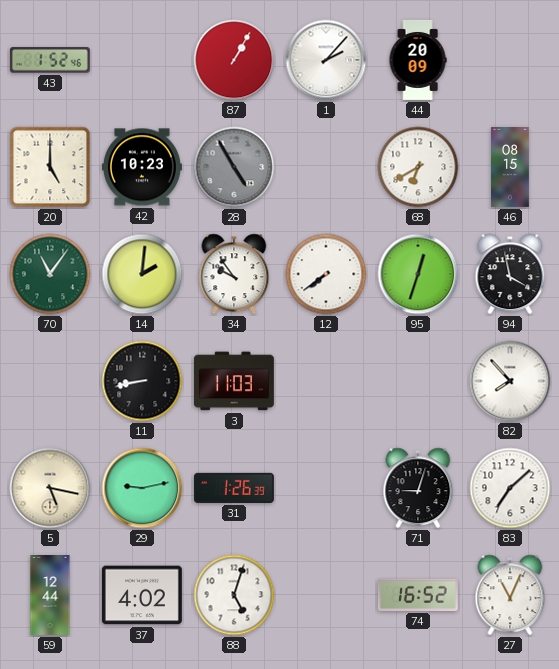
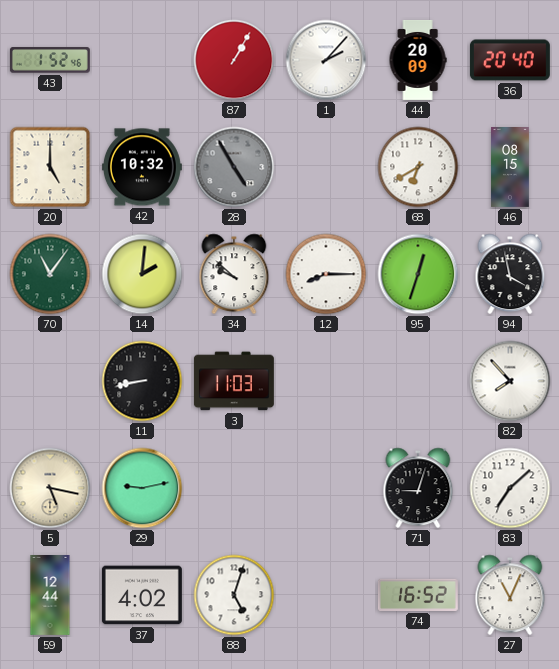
36: none -> 20:40
42: 10:23 -> 10:32
34: 9:54 -> 9:52
12: 7:39 -> 8:15
31: 1:26 -> none
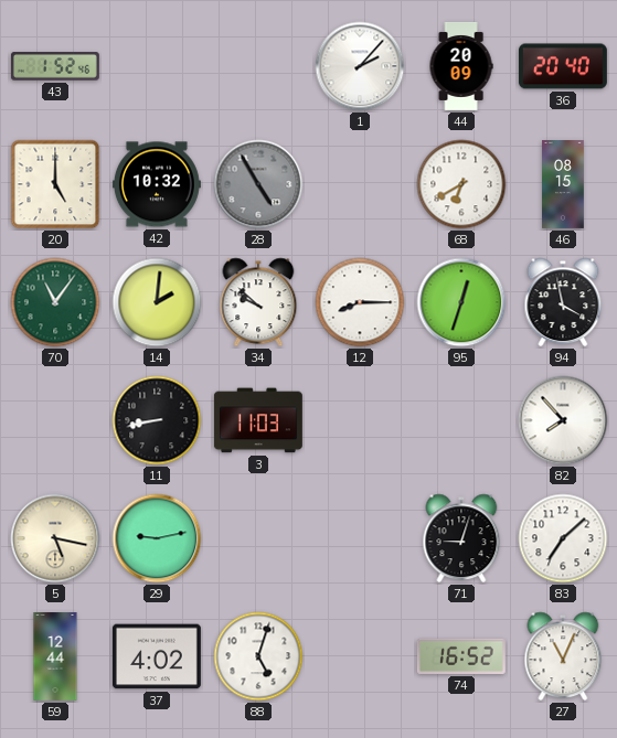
87: 1:05 -> none
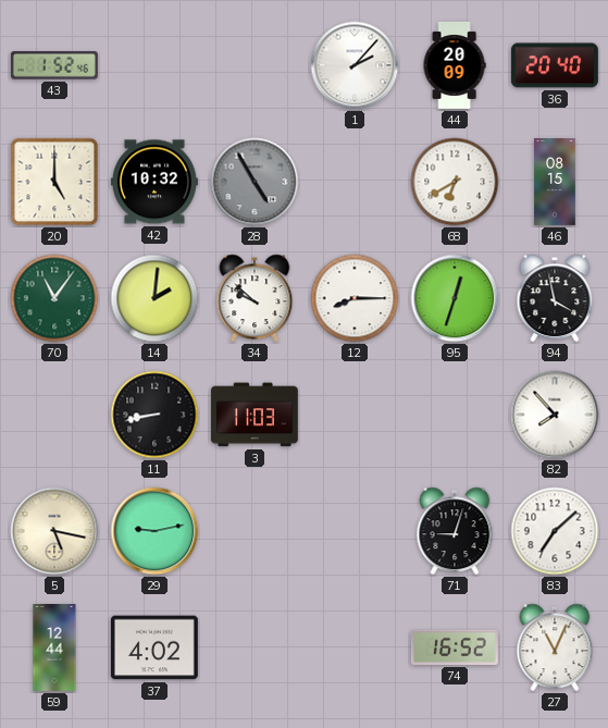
88: 5:03 -> none
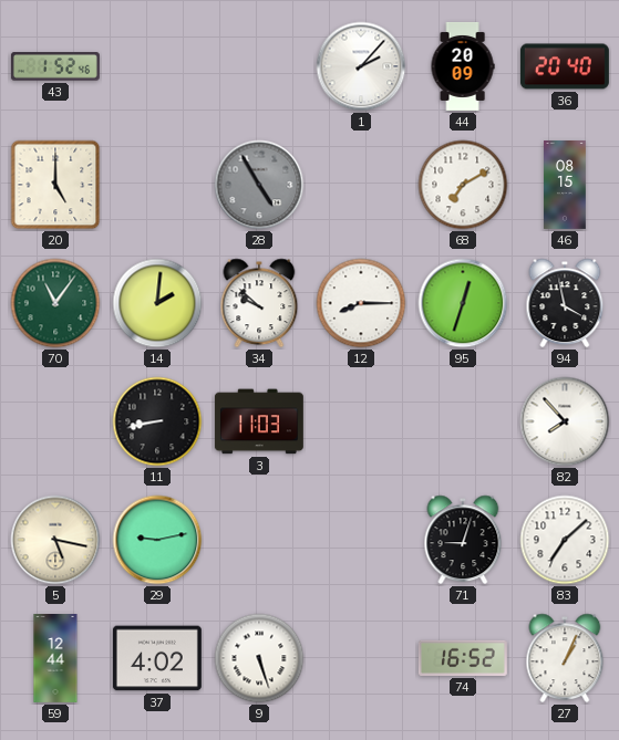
42: 10:32 -> none
68: 6:40 -> 7:10
9: none -> 5:27
27: 11:04 -> 1:04
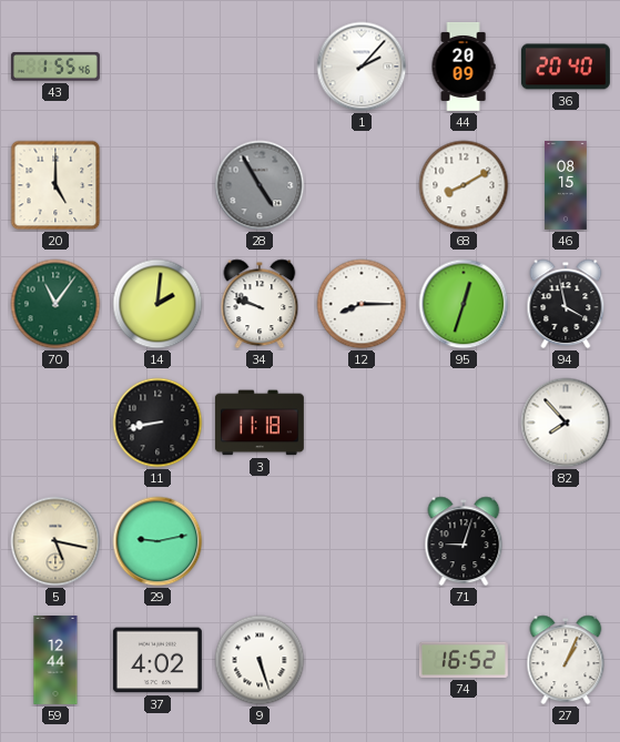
43: 1:52 -> 1:55
68: 7:10 -> 8:10
34: 9:52 -> 9:48
3: 11:03 -> 11:18
83: 7:08 -> none
